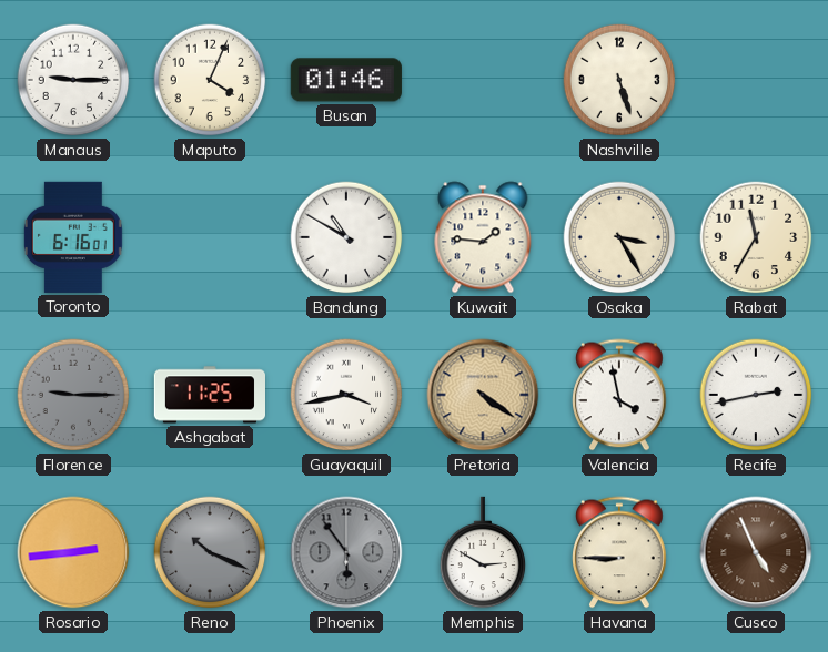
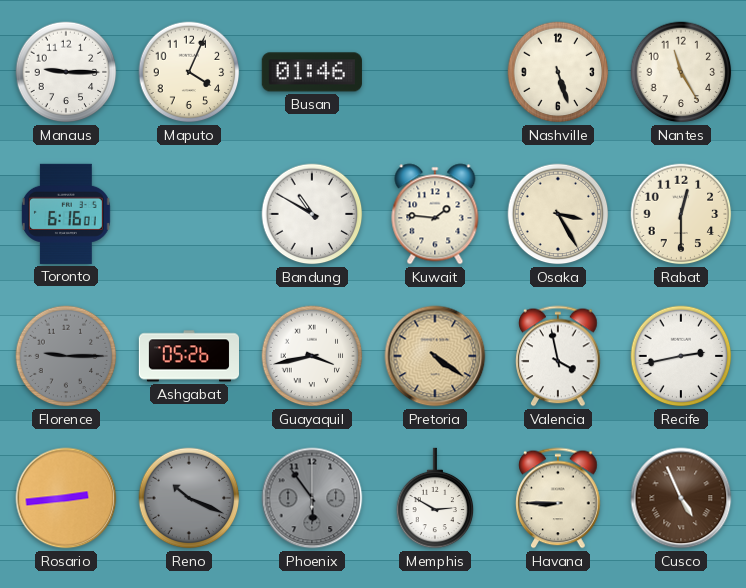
Nantes: none -> 11:25
Rabat: 11:35 -> 12:30
Ashgabat: 11:25 -> 05:26
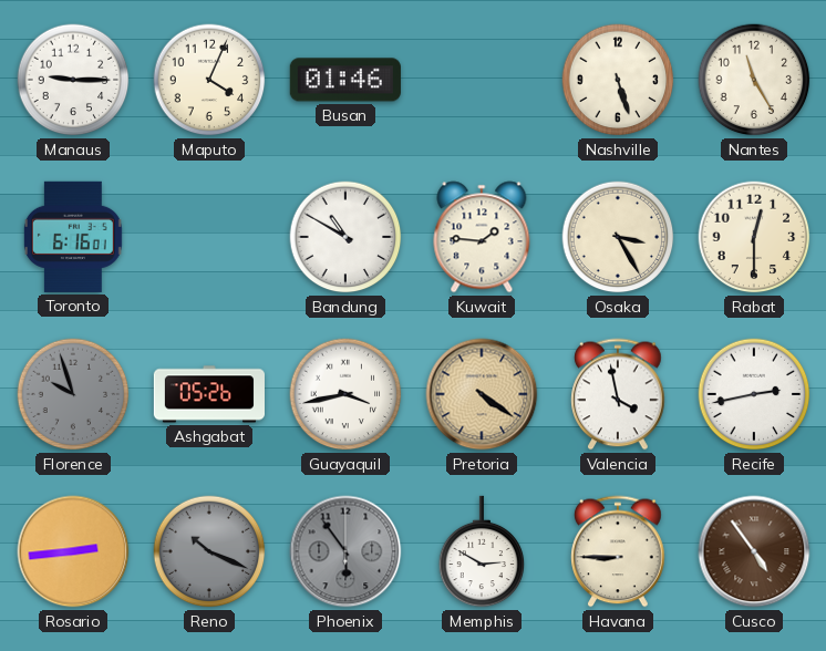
Florence: 9:15 -> 9:57
Cusco: 4:56 -> 4:54
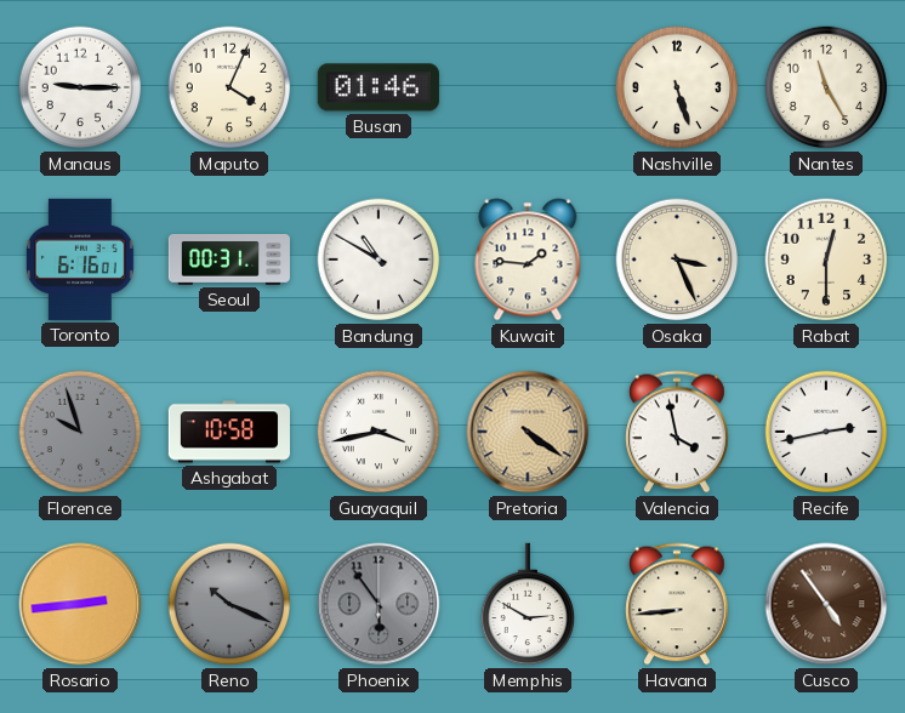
Seoul: none -> 00:31
Osaka: 3:25 -> 3:26
Ashgabat: 05:26 -> 10:58
Havana: 8:45 -> 8:44
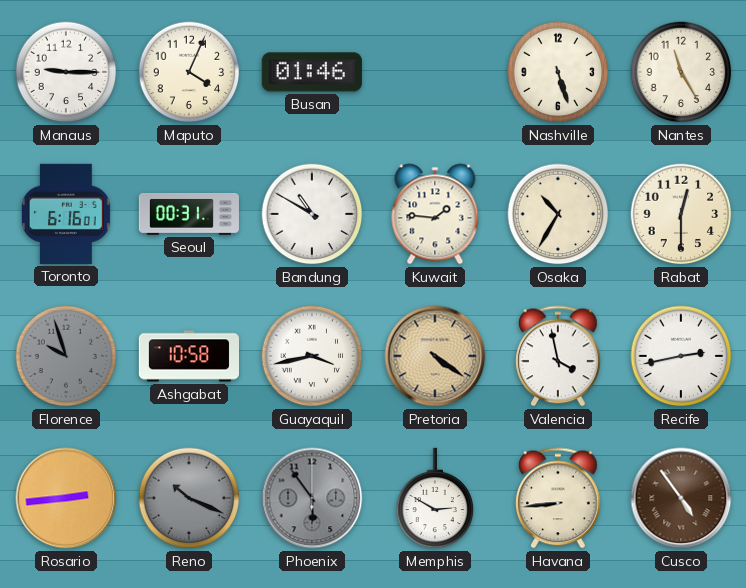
Osaka: 3:26 -> 10:35
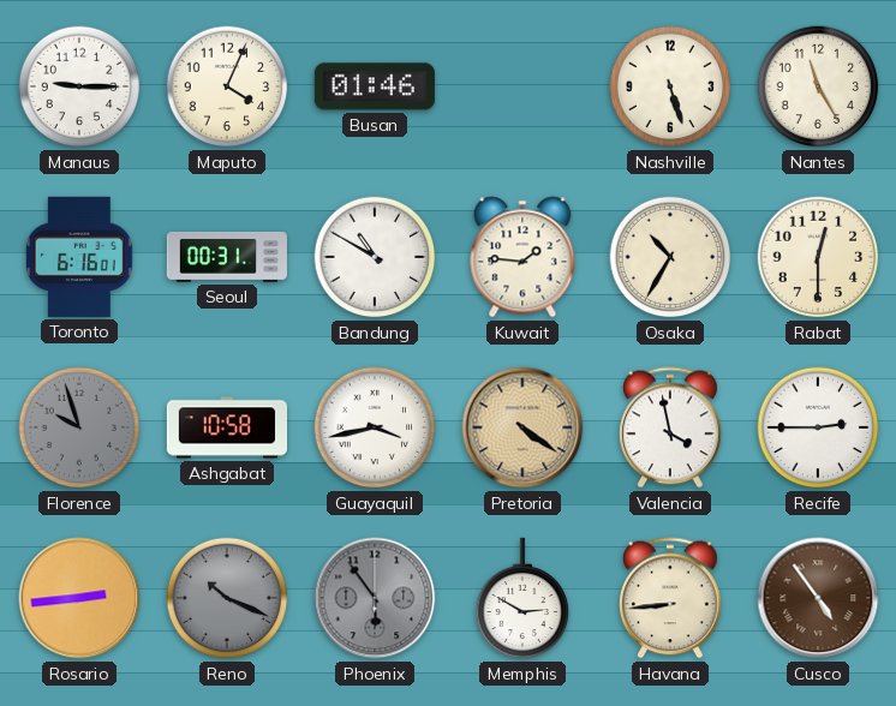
Recife: 2:43 -> 2:45
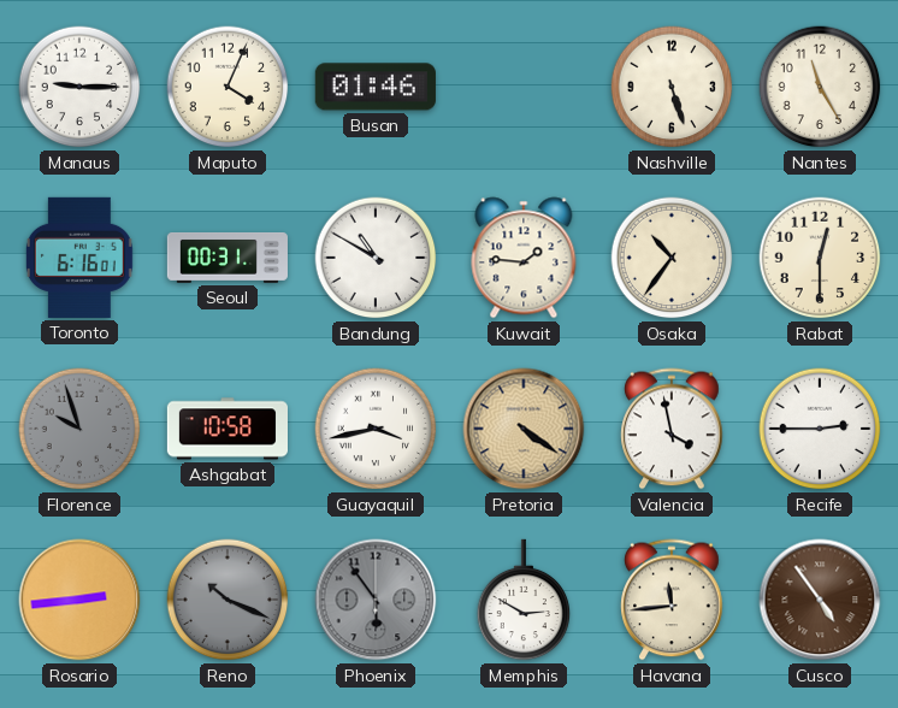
Osaka: 10:35 -> 10:36
Havana: 8:44 -> 11:44
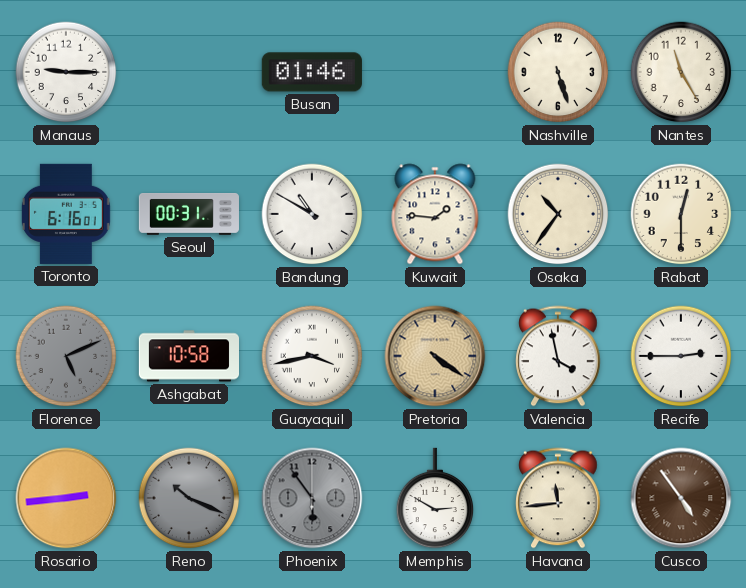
Maputo: 4:04 -> none
Florence: 9:57 -> 5:11
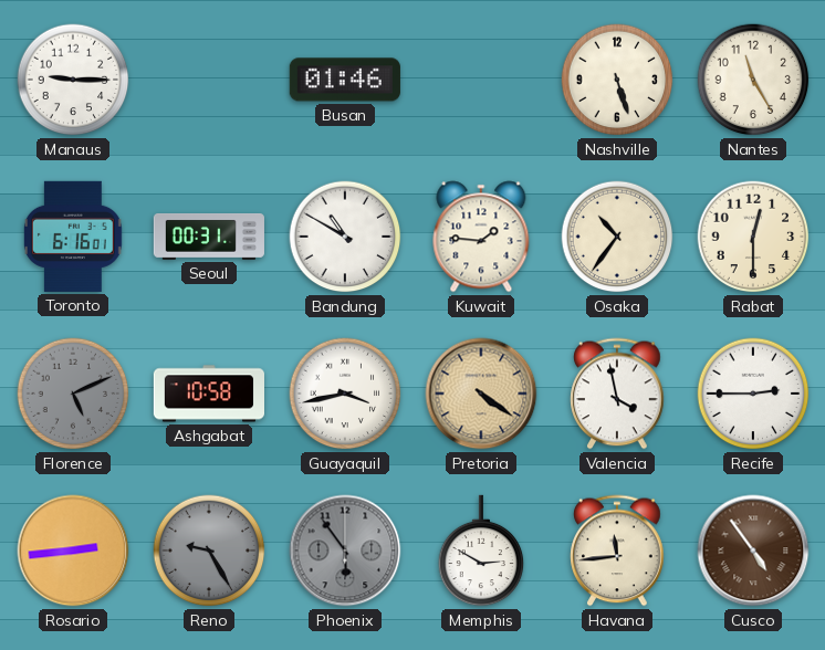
Reno: 10:19 -> 9:25
